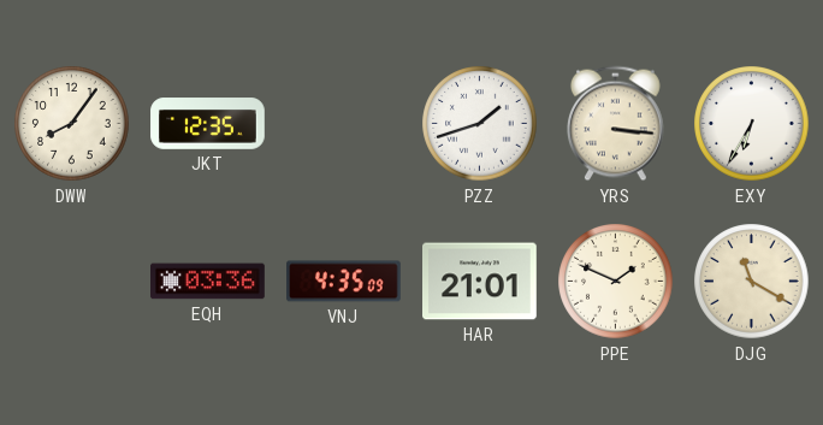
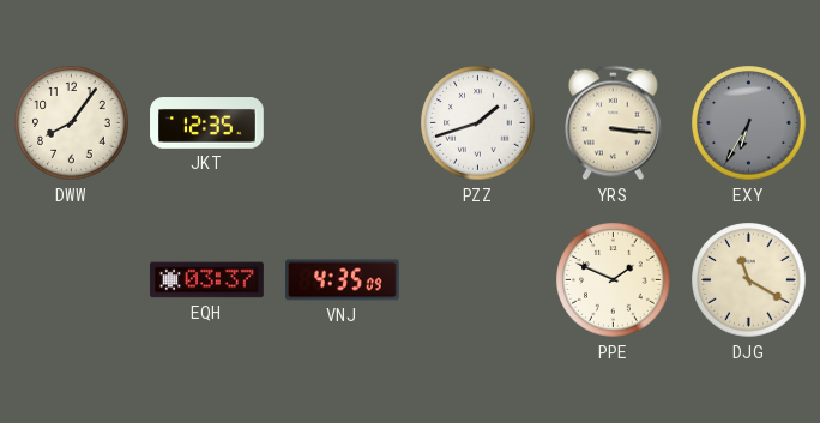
EXY dial: white -> grey
EQH: 03:36 -> 03:37
HAR: 21:01 -> none
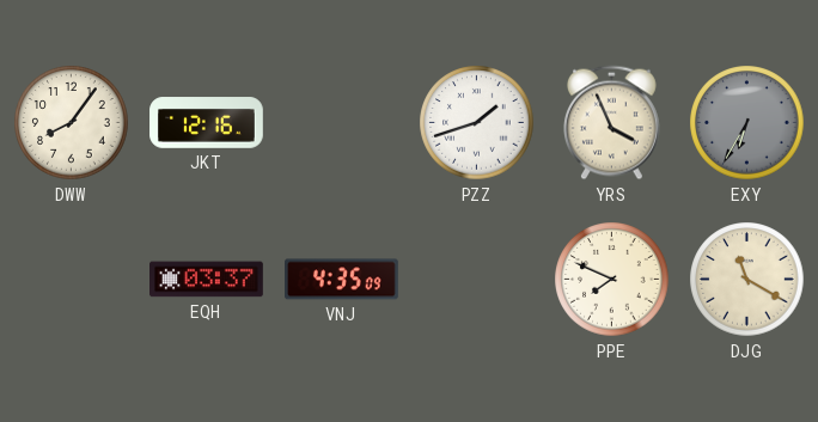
JKT: 12:35 -> 12:16
YRS: 3:16 -> 3:56
PPE: 1:49 -> 7:49
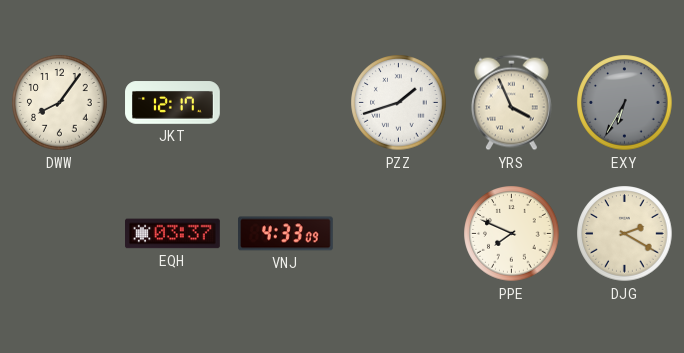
JKT: 12:16 -> 12:17
VNJ: 4:35 -> 4:33
DJG: 11:20 -> 2:20
